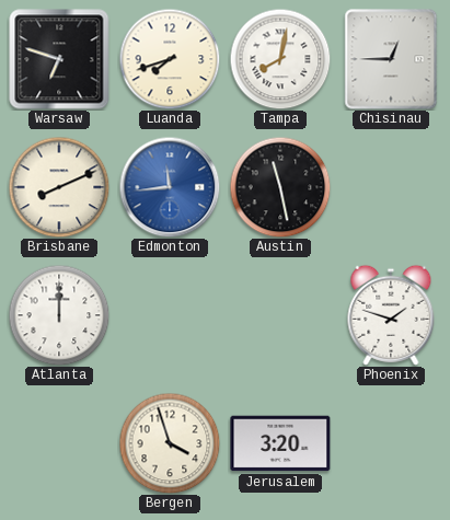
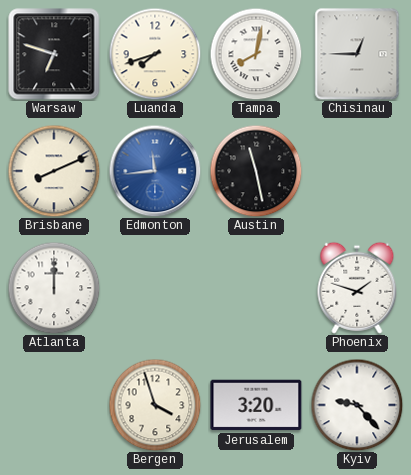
Kyiv: none -> 9:23
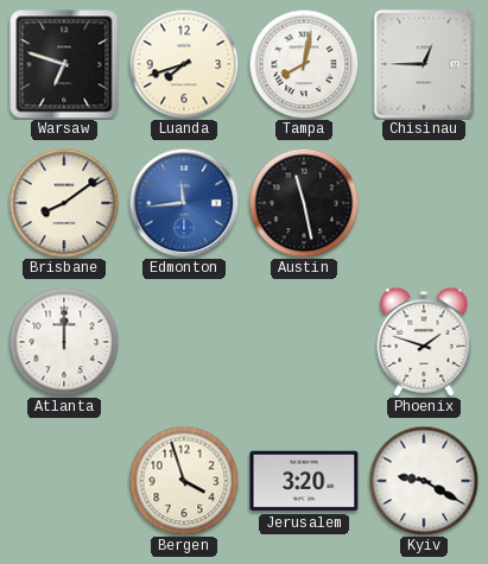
Brisbane: 8:11 -> 8:09
Kyiv: 9:23 -> 9:20
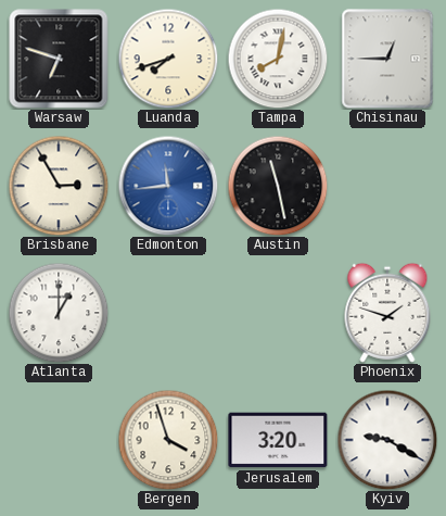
Brisbane: 8:09 -> 2:55
Atlanta: 12:00 -> 1:00
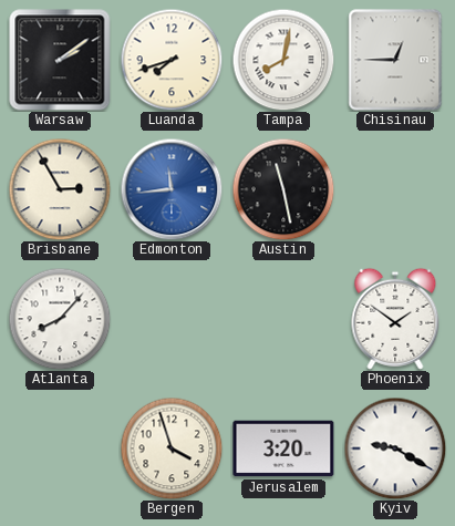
Warsaw: 6:48 -> 2:09
Atlanta: 1:00 -> 8:07
Phoenix: 1:48 -> 1:51
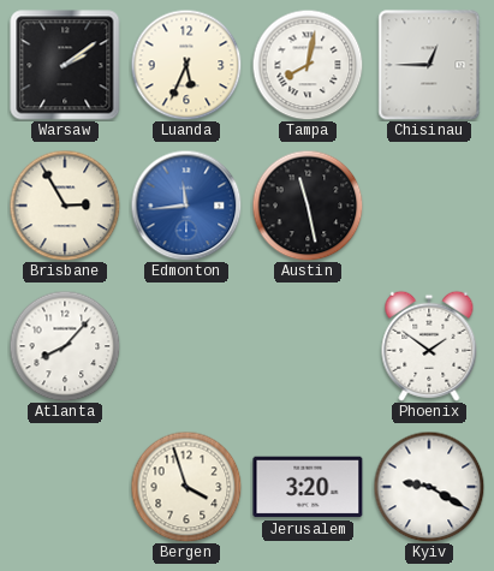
Luanda: 7:42 -> 5:34
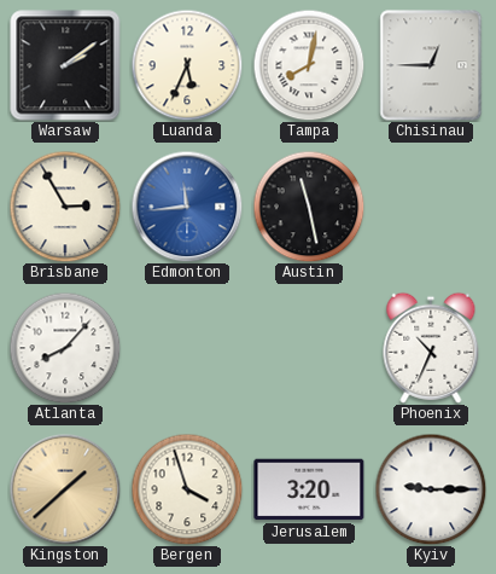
Phoenix: 1:51 -> 10:34
Kingston: none -> 1:38
Kyiv: 9:20 -> 9:15
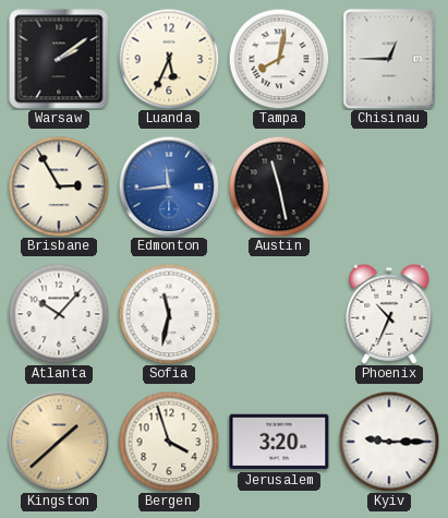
Atlanta: 8:07 -> 10:07
Sofia: none -> 11:32
